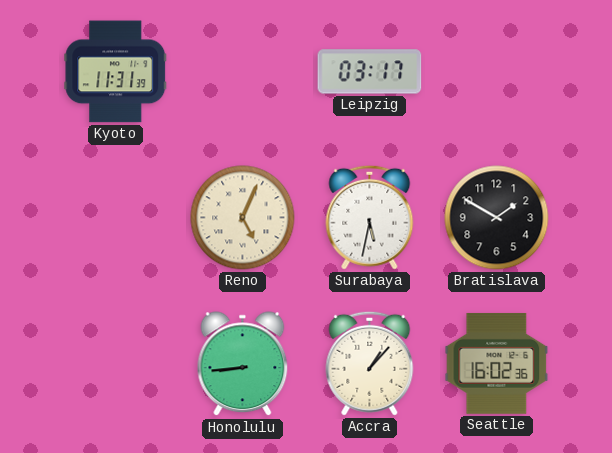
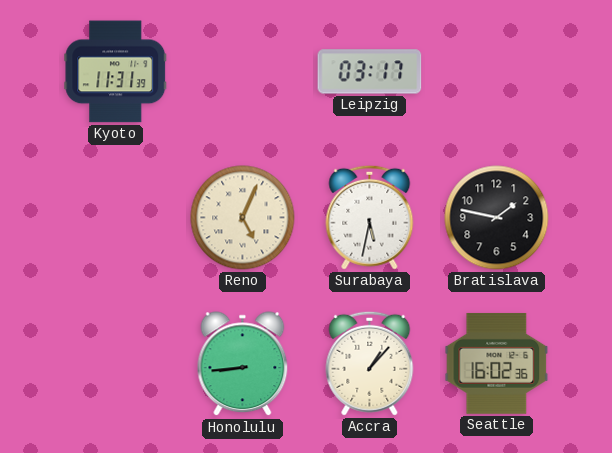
Bratislava: 1:50 -> 1:47
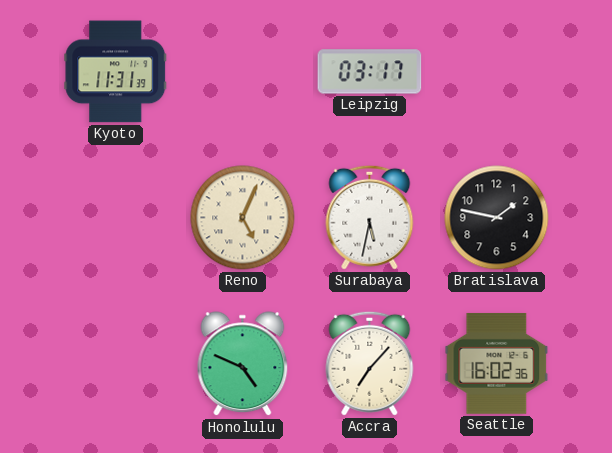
Honolulu: 8:44 -> 4:49
Accra: 1:07 -> 7:07
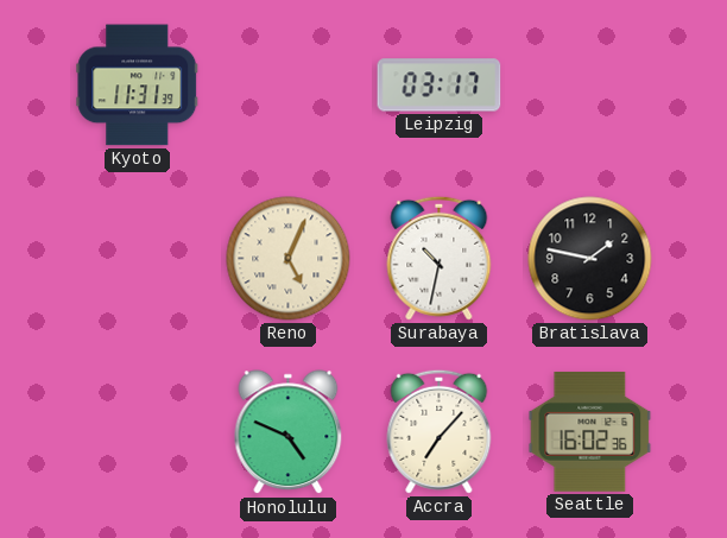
Surabaya: 5:32 -> 10:32
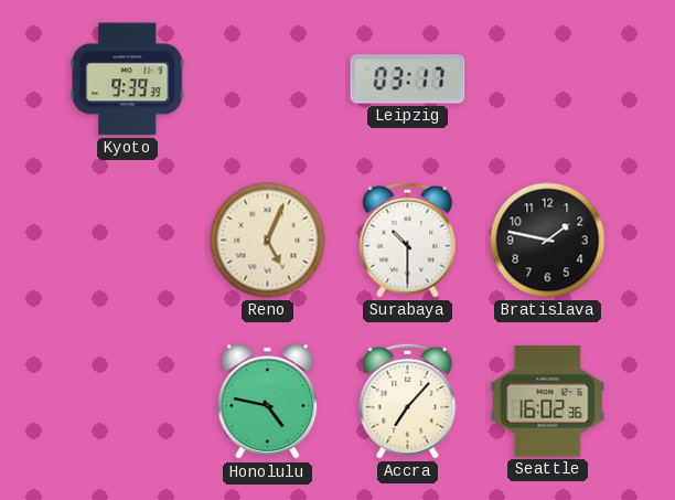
Kyoto: 11:31 -> 9:39
Surabaya: 10:32 -> 10:30
Honolulu: 4:49 -> 4:47
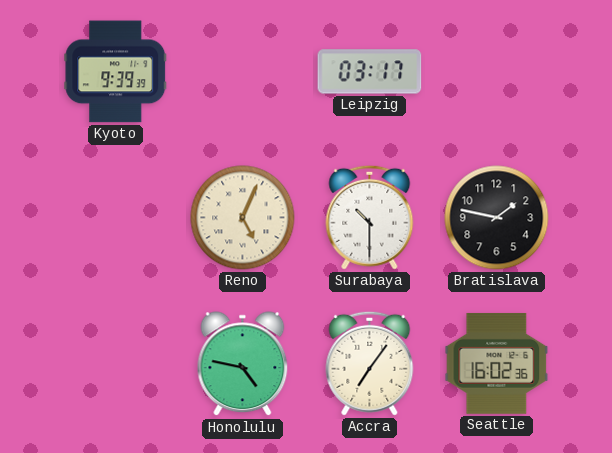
Accra: 7:07 -> 7:06
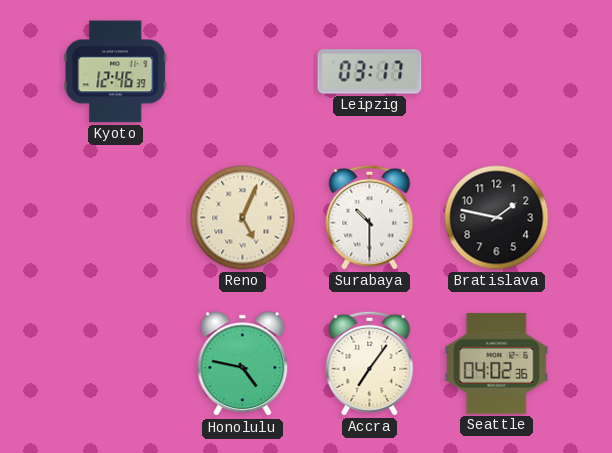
Kyoto: 9:39 -> 12:46
Seattle: 16:02 -> 04:02
